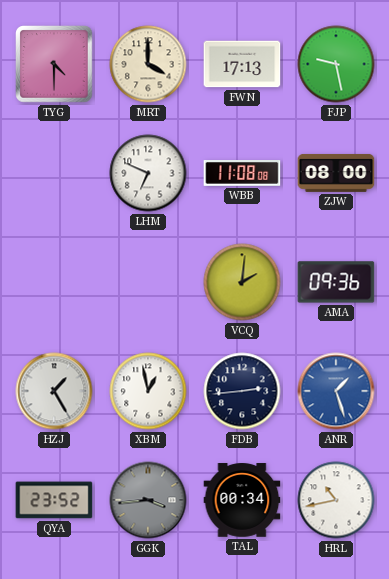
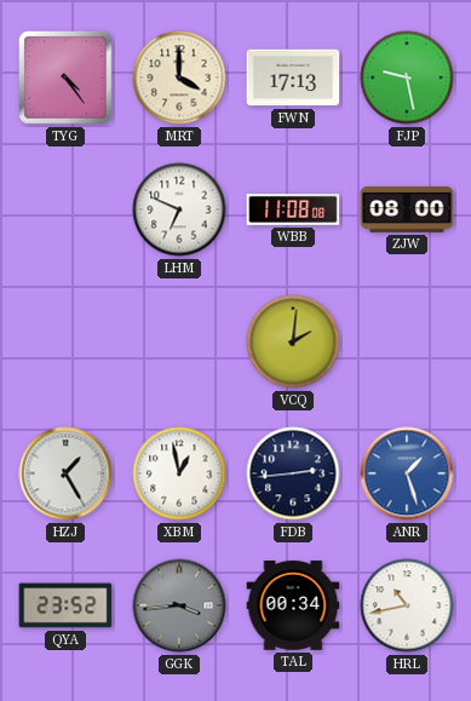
TYG: 4:30 -> 4:24
AMA: 09:36 -> none
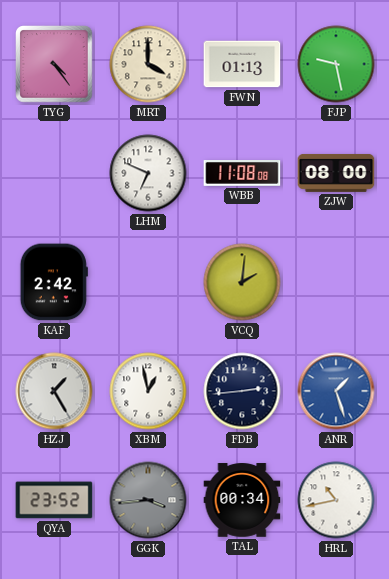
FWN: 17:13 -> 01:13
KAF: none -> 2:42
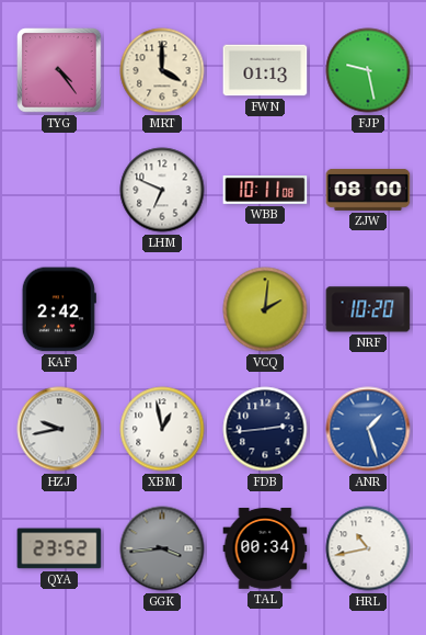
WBB: 11:08 -> 10:11
NRF: none -> 10:20
HZJ: 1:25 -> 9:43
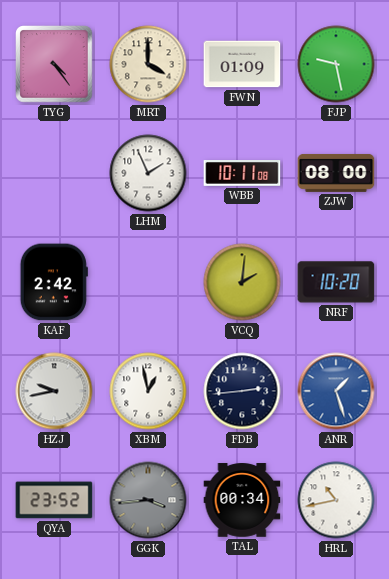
FWN: 01:13 -> 01:09
LHM: 6:49 -> 1:56
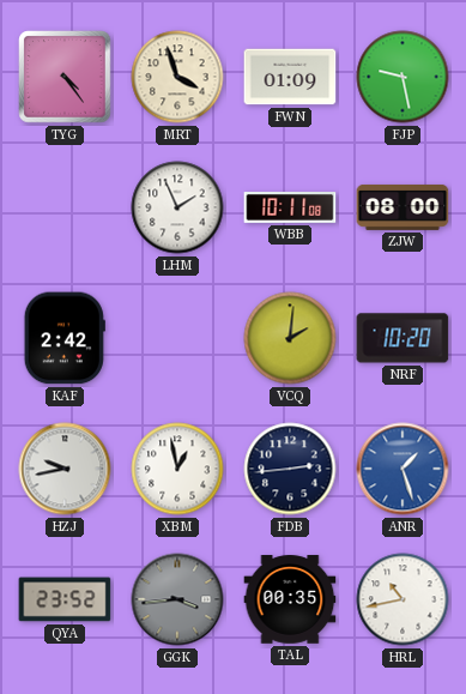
MRT: 4:00 -> 3:57
TAL: 00:34 -> 00:35
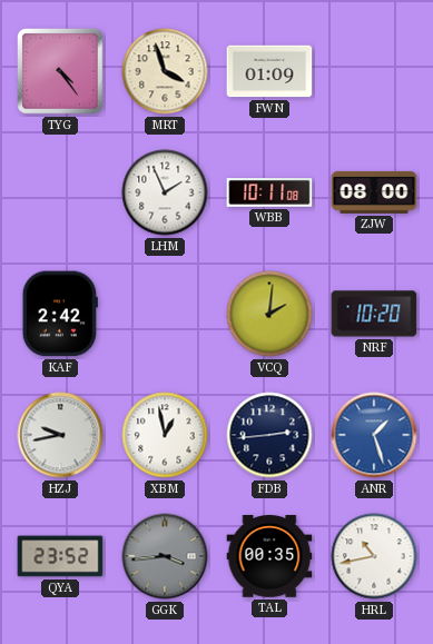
FJP: 9:28 -> none
